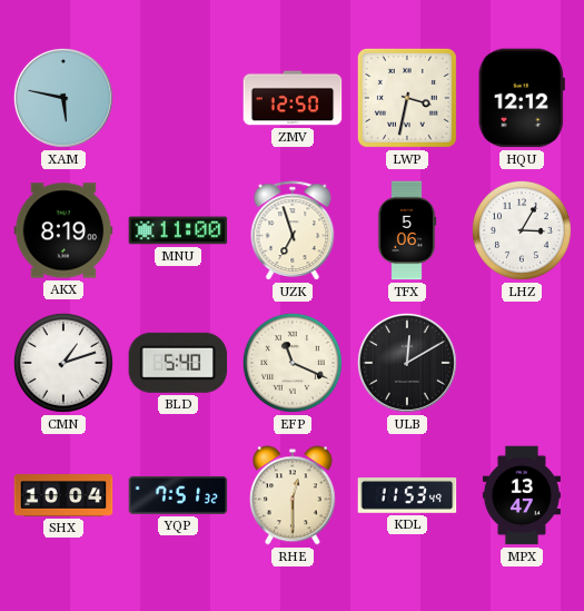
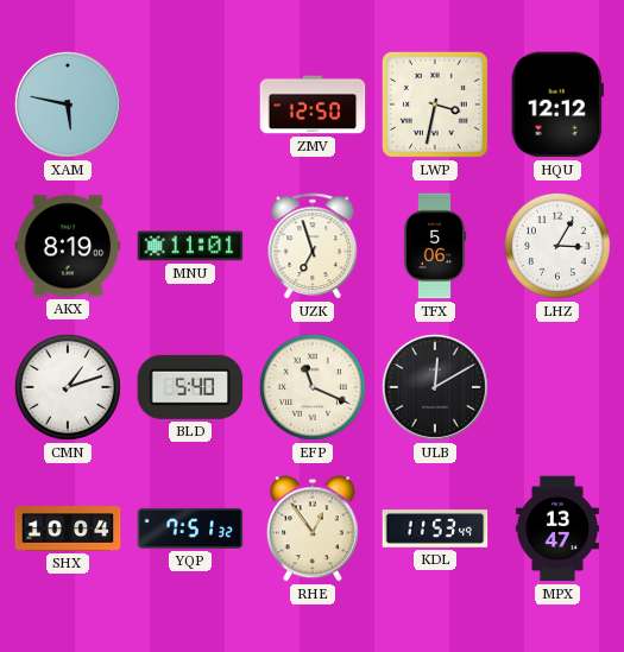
MNU: 11:00 -> 11:01
RHE: 12:30 -> 12:54
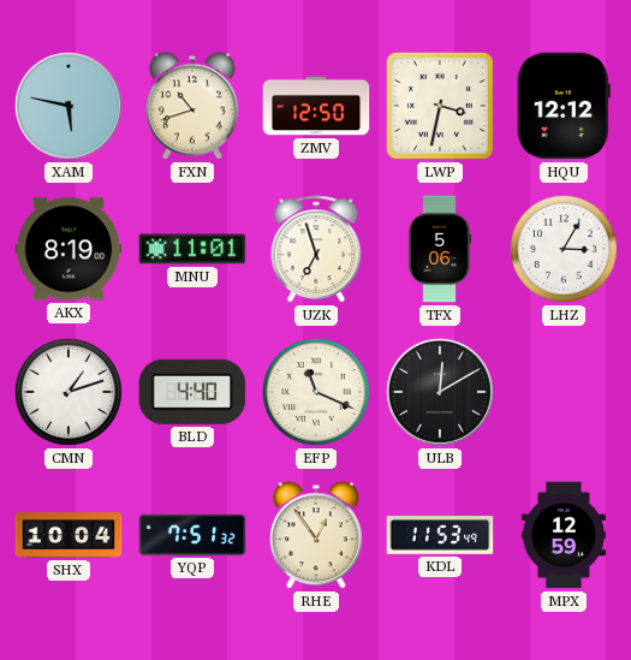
FXN: none -> 10:42
BLD: 5:40 -> 4:40
MPX: 13:47 -> 12:59
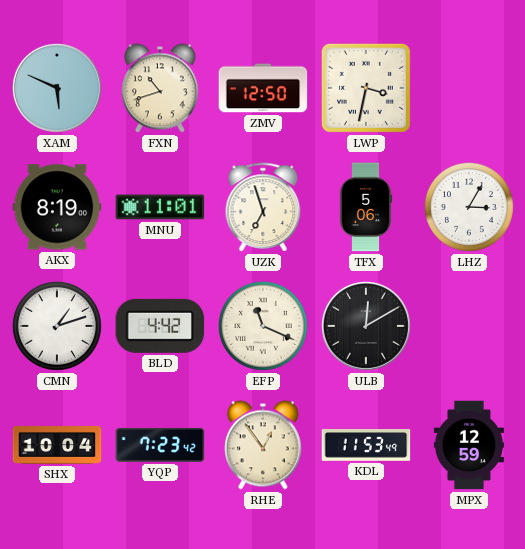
XAM: 5:47 -> 5:49
HQU: 12:12 -> none
BLD: 4:40 -> 4:42
YQP: 7:51 -> 7:23
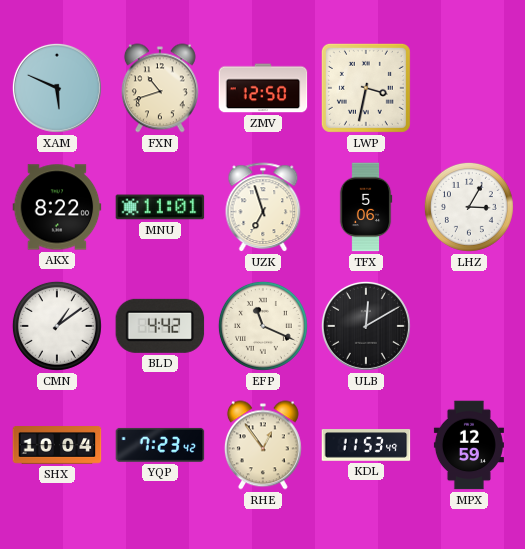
AKX: 8:19 -> 8:22
CMN: 1:12 -> 1:09
